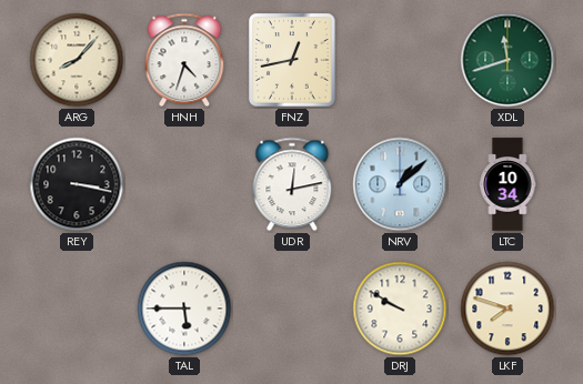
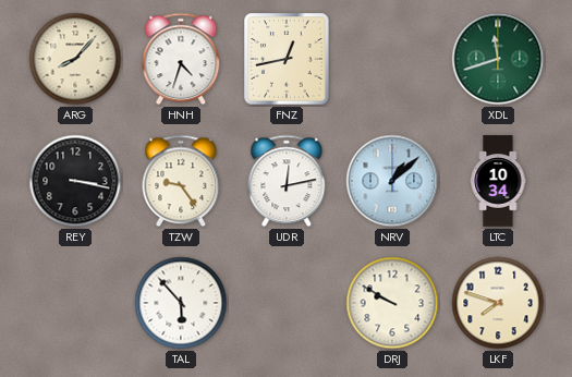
TZW: none -> 9:24
TAL: 5:45 -> 5:53
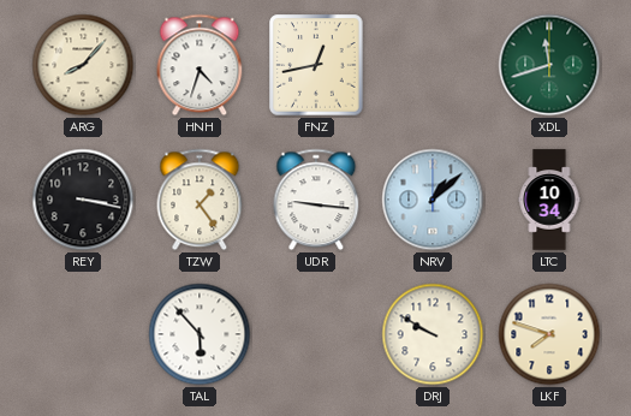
TZW: 9:24 -> 1:24
UDR: 12:13 -> 9:16
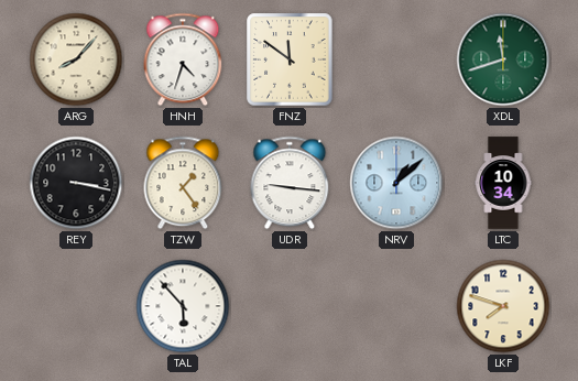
FNZ: 12:43 -> 11:51
DRJ: 9:50 -> none
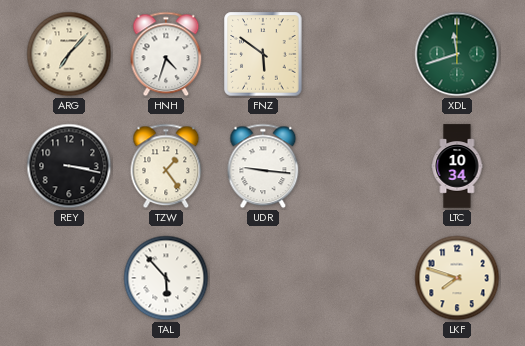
ARG: 8:07 -> 7:07
FNZ: 11:51 -> 5:51
NRV: 1:08 -> none
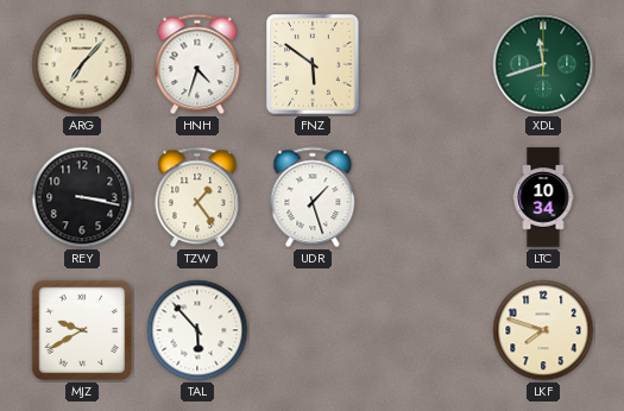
UDR: 9:16 -> 1:27
MJZ: none -> 9:40
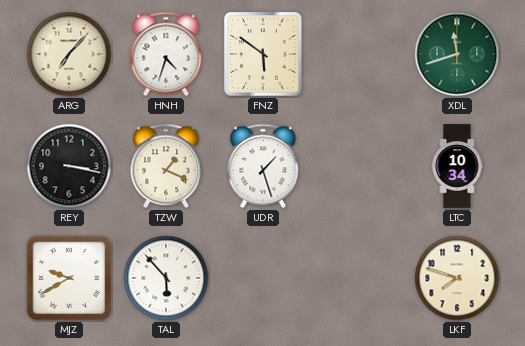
TZW: 1:24 -> 1:19
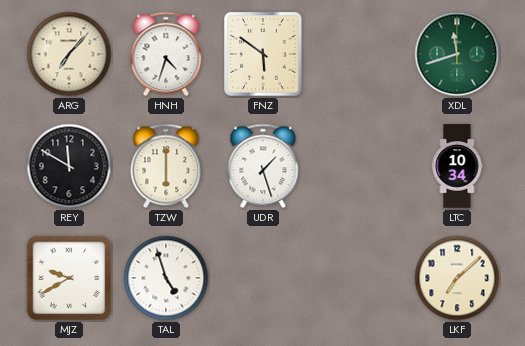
REY: 3:17 -> 11:50
TZW: 1:19 -> 6:00
TAL: 5:53 -> 4:57
LKF: 7:48 -> 7:08
